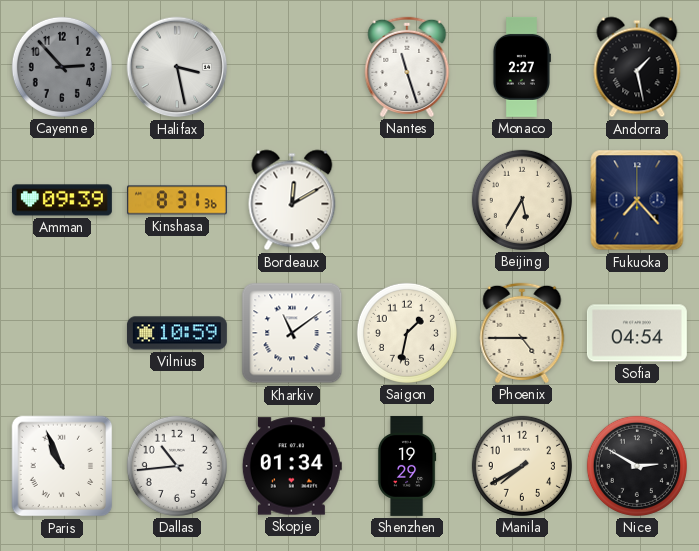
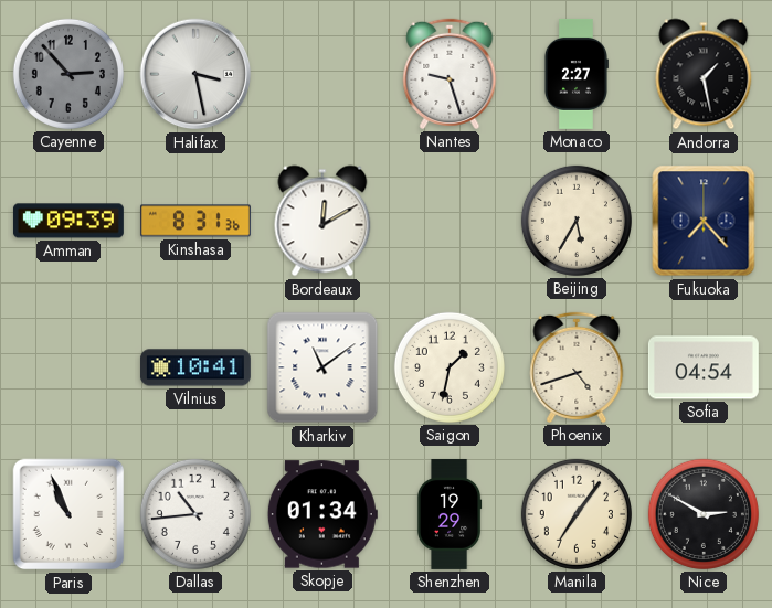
Nantes: 11:27 -> 9:27
Vilnius: 10:59 -> 10:41
Phoenix: 4:45 -> 4:42
Manila: 7:40 -> 7:06
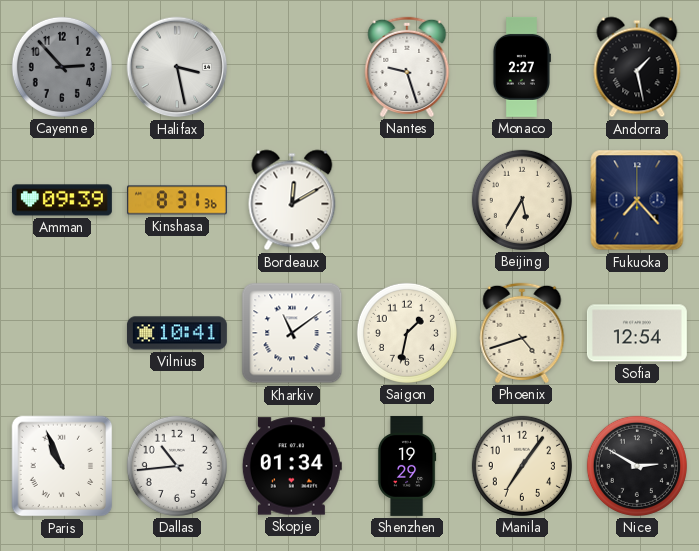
Sofia: 04:54 -> 12:54
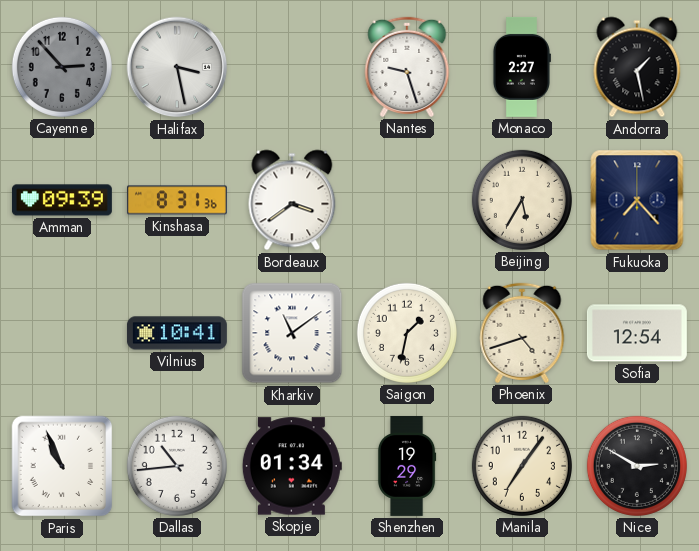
Bordeaux: 12:10 -> 3:39
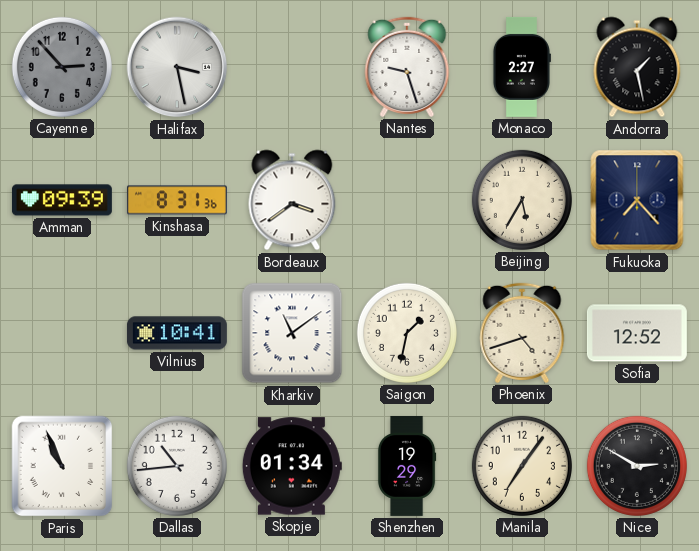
Sofia: 12:54 -> 12:52
